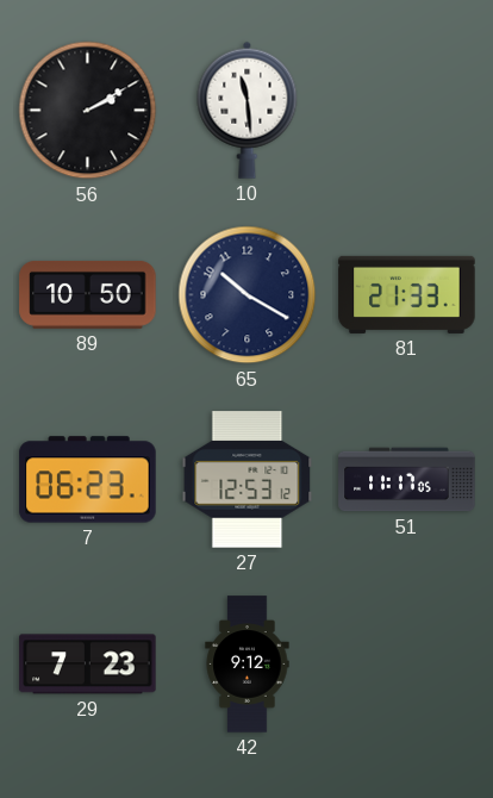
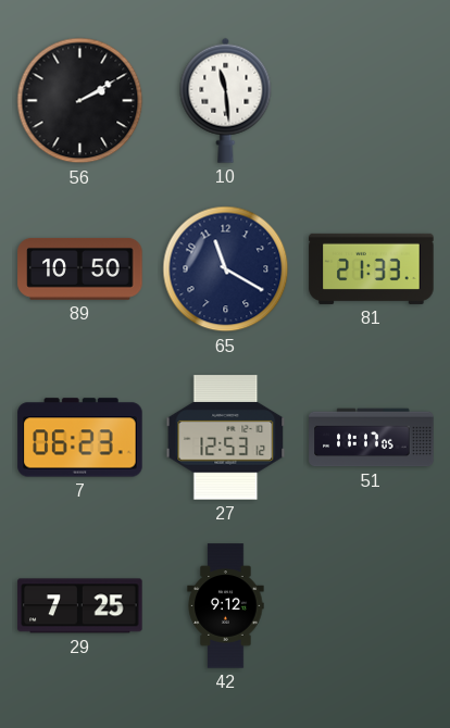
65: 10:20 -> 11:20
29: 7:23 -> 7:25
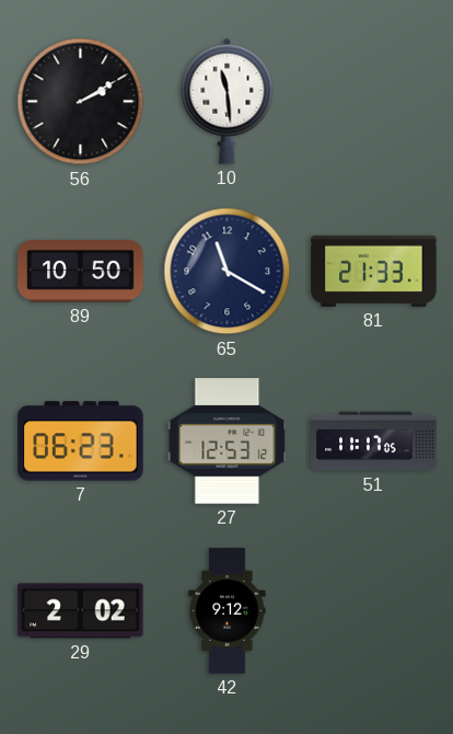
29: 7:25 -> 2:02
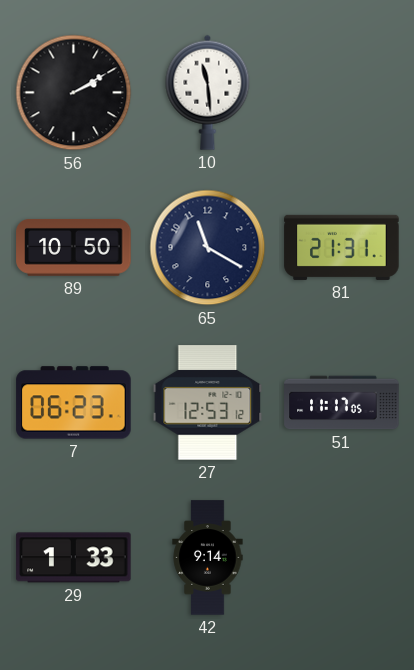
81: 21:33 -> 21:31
29: 2:02 -> 1:33
42: 9:12 -> 9:14
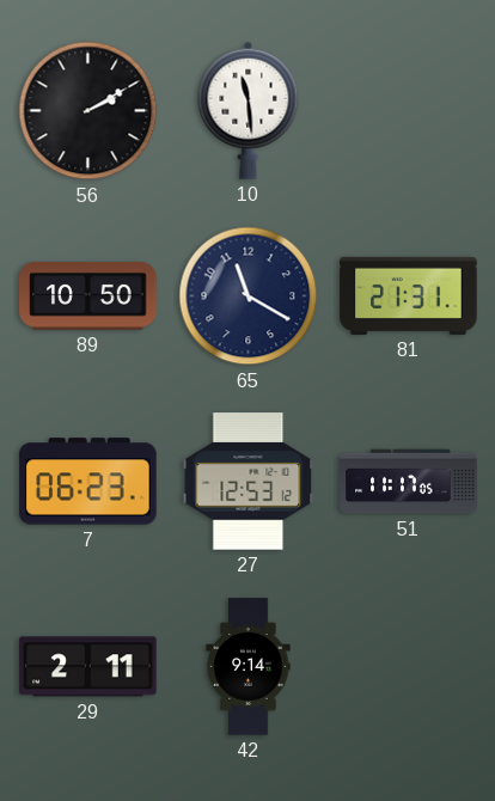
29: 1:33 -> 2:11
